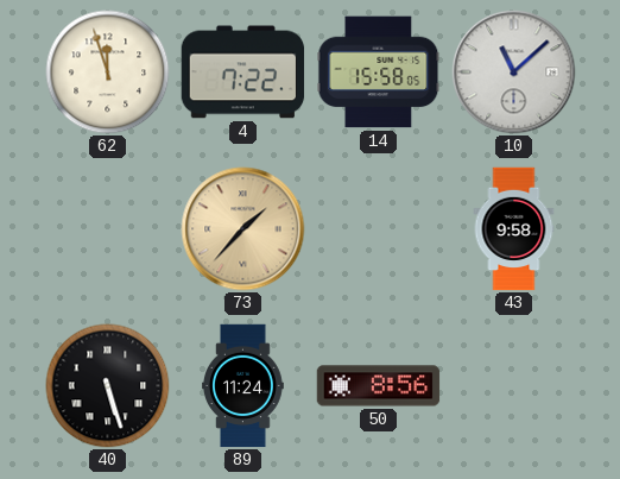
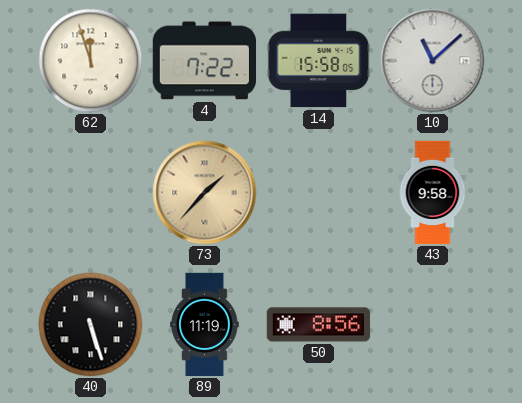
89: 11:24 -> 11:19
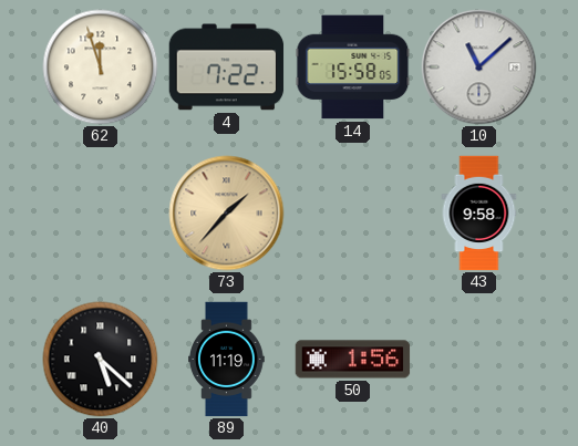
40: 5:27 -> 5:22
50: 8:56 -> 1:56
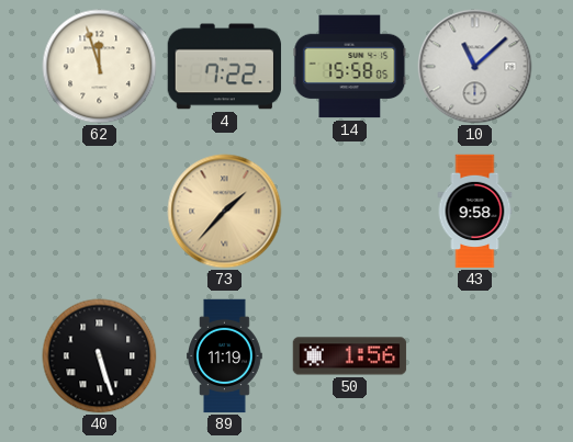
40: 5:22 -> 5:27
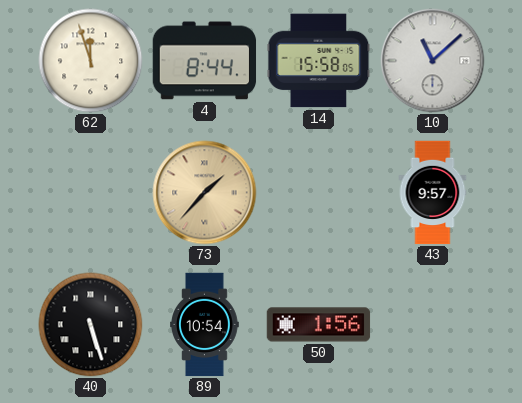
4: 7:22 -> 8:44
43: 9:58 -> 9:57
89: 11:19 -> 10:54
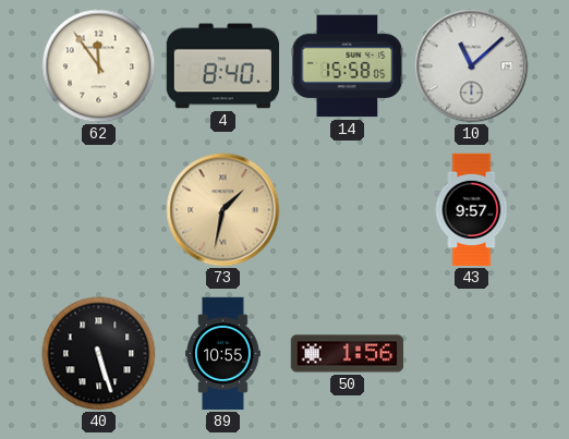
62: 11:57 -> 11:54
4: 8:44 -> 8:40
73: 1:37 -> 1:32
89: 10:54 -> 10:55
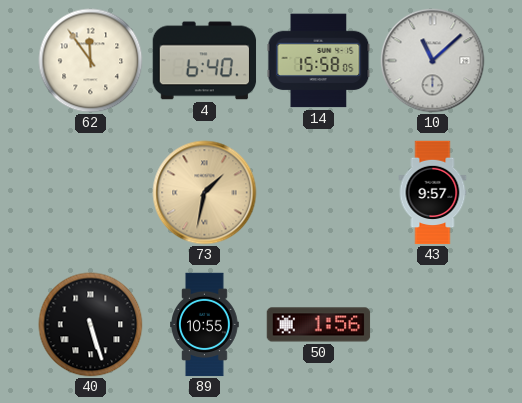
4: 8:40 -> 6:40
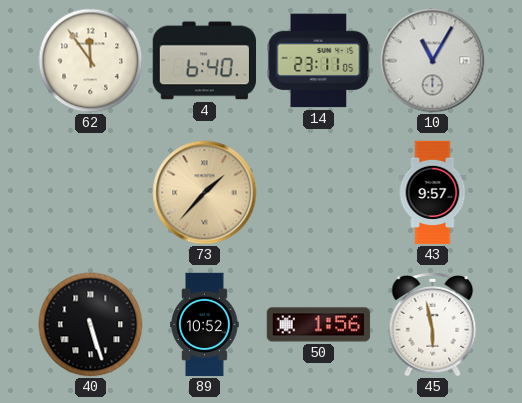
14: 15:58 -> 23:11
10: 11:08 -> 11:05
73: 1:32 -> 1:37
89: 10:55 -> 10:52
45: none -> 5:58
